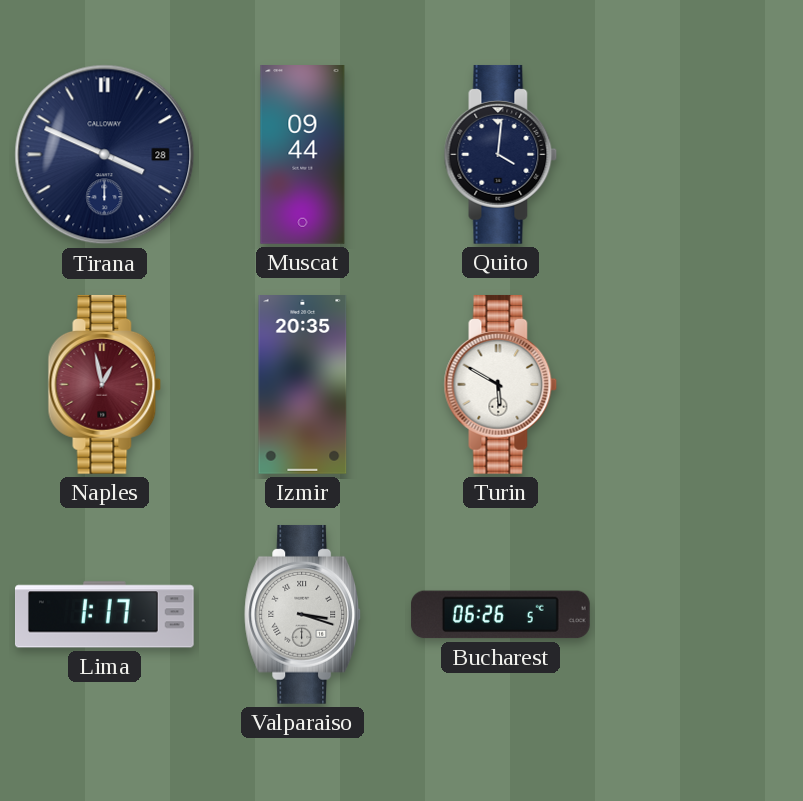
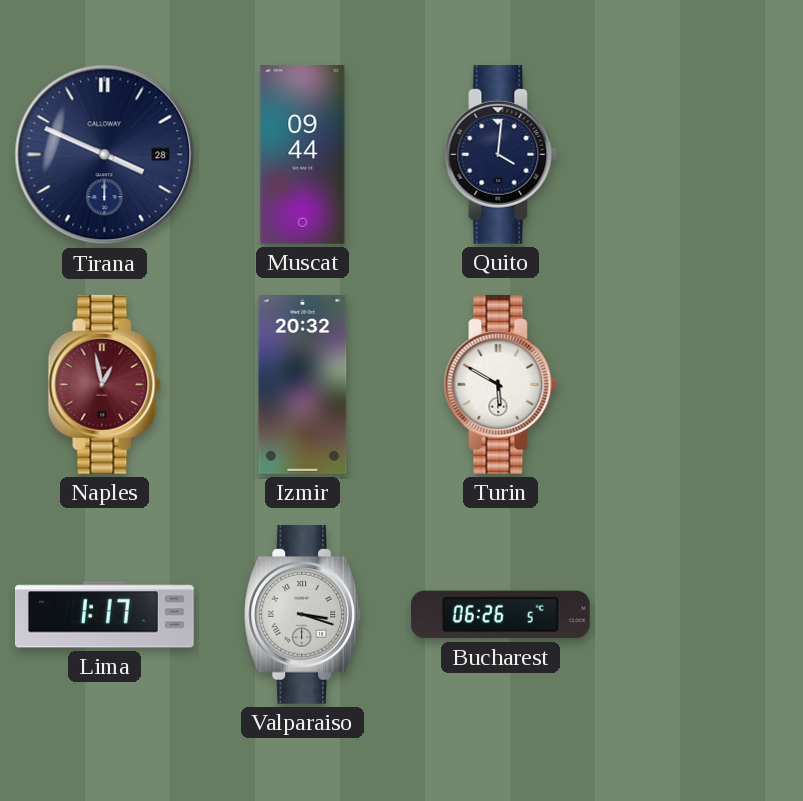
Izmir: 20:35 -> 20:32
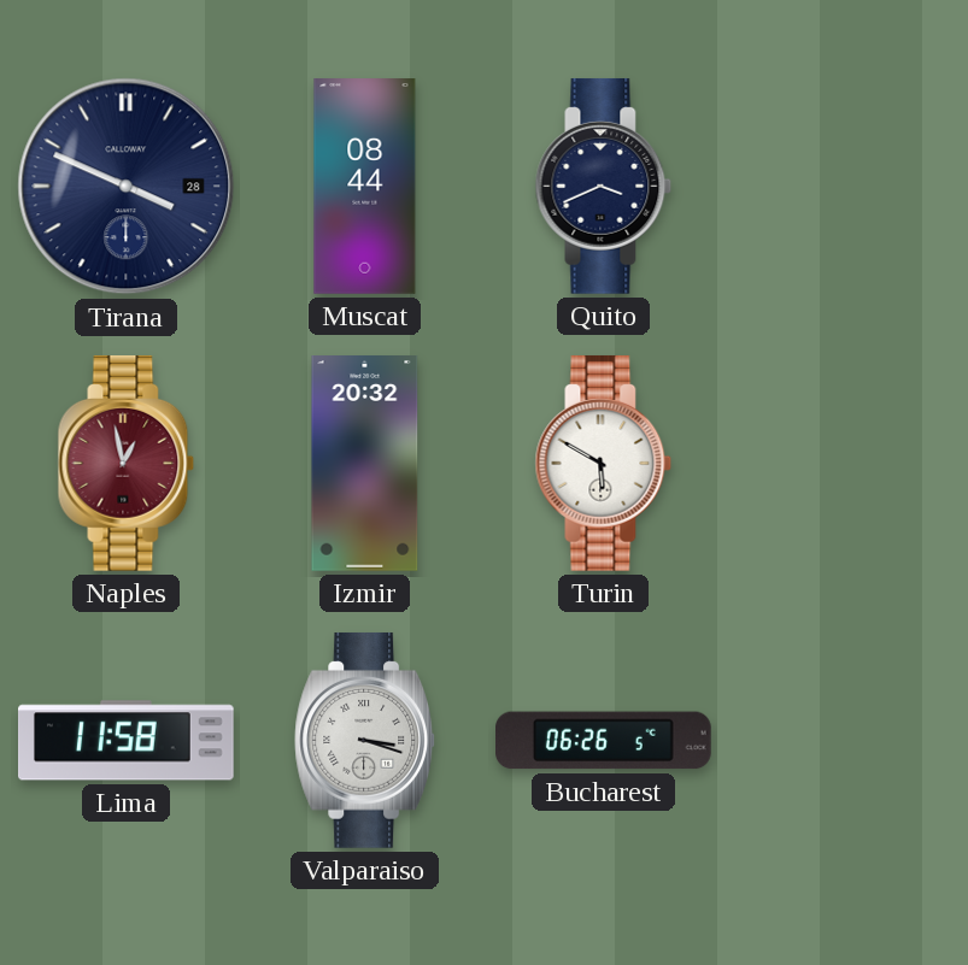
Muscat: 09:44 -> 08:44
Quito: 4:01 -> 3:41
Lima: 1:17 -> 11:58
